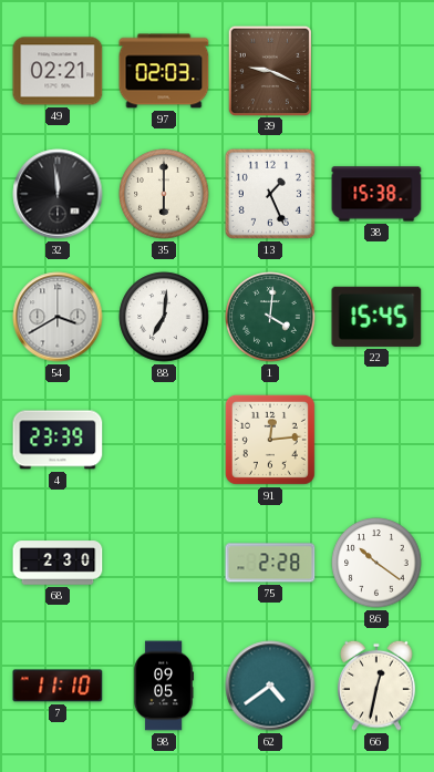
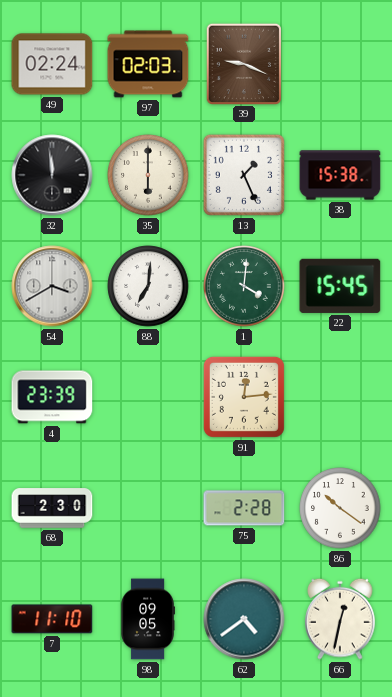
49: 02:21 -> 02:24
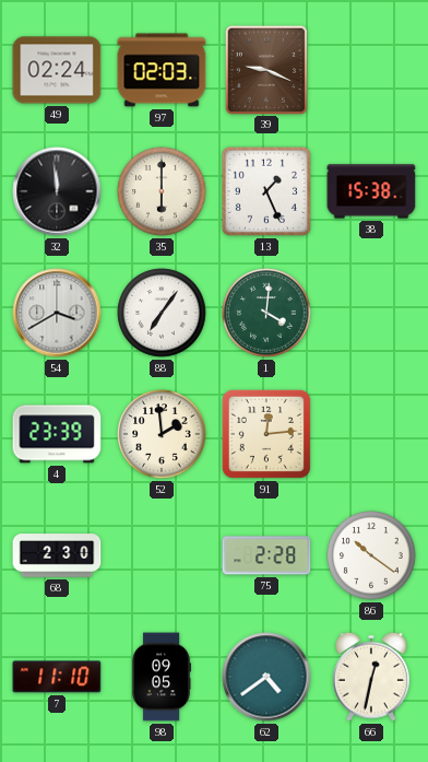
88: 7:01 -> 7:06
22: 15:45 -> none
52: none -> 1:59
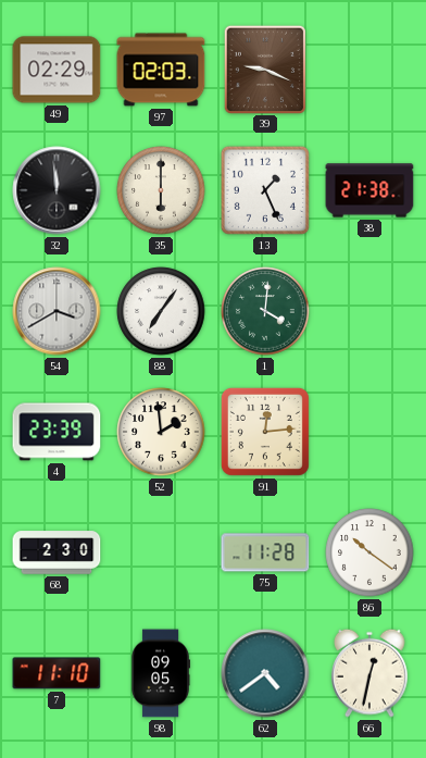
49: 02:24 -> 02:29
38: 15:38 -> 21:38
75: 2:28 -> 11:28
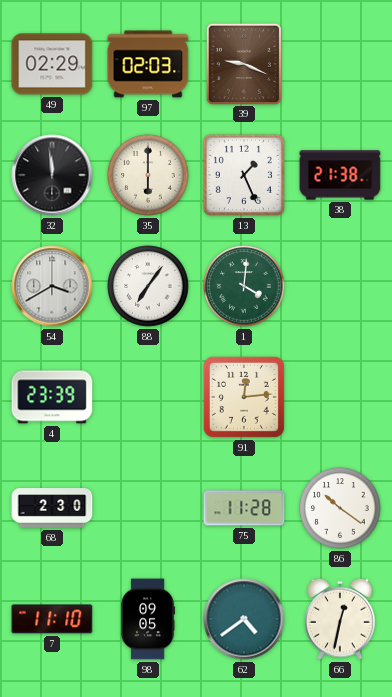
52: 1:59 -> none
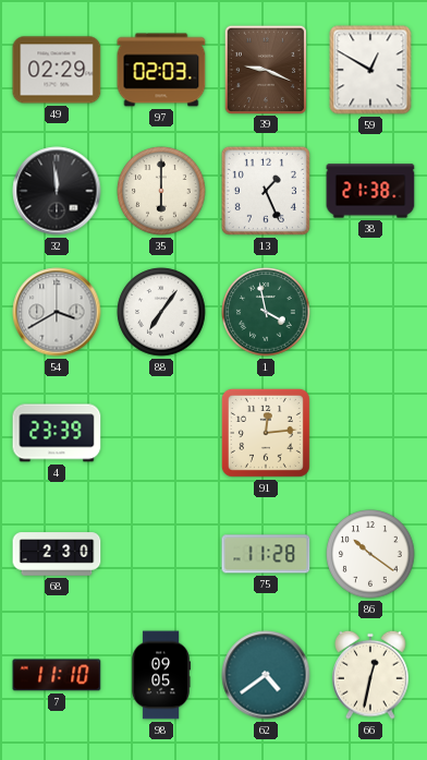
59: none -> 12:50
1: 4:01 -> 3:58
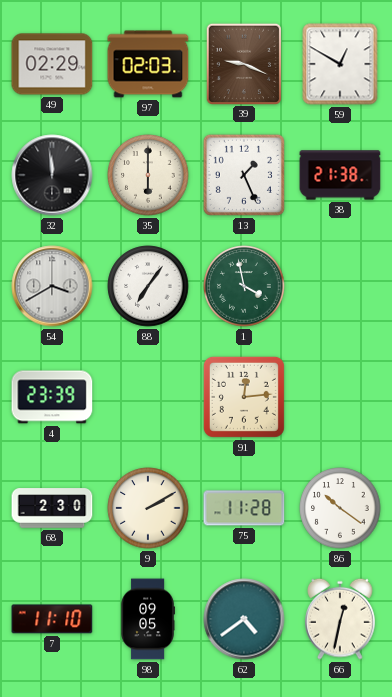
9: none -> 2:10
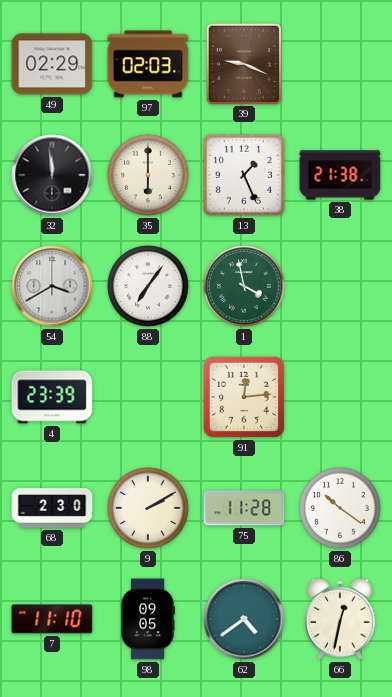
59: 12:50 -> none
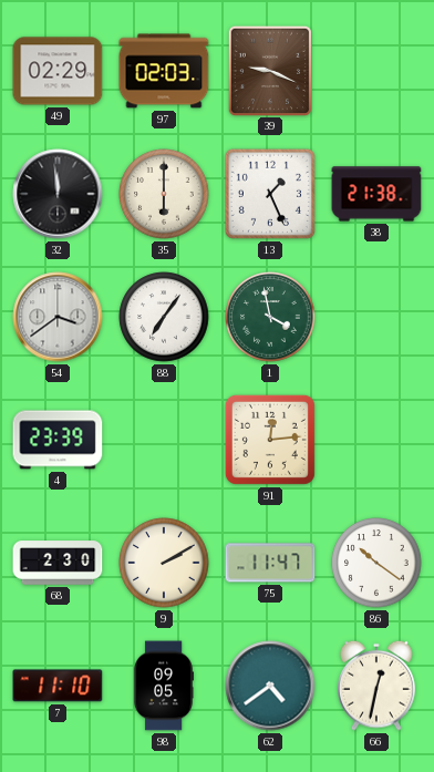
54: 3:40 -> 3:39
75: 11:28 -> 11:47
